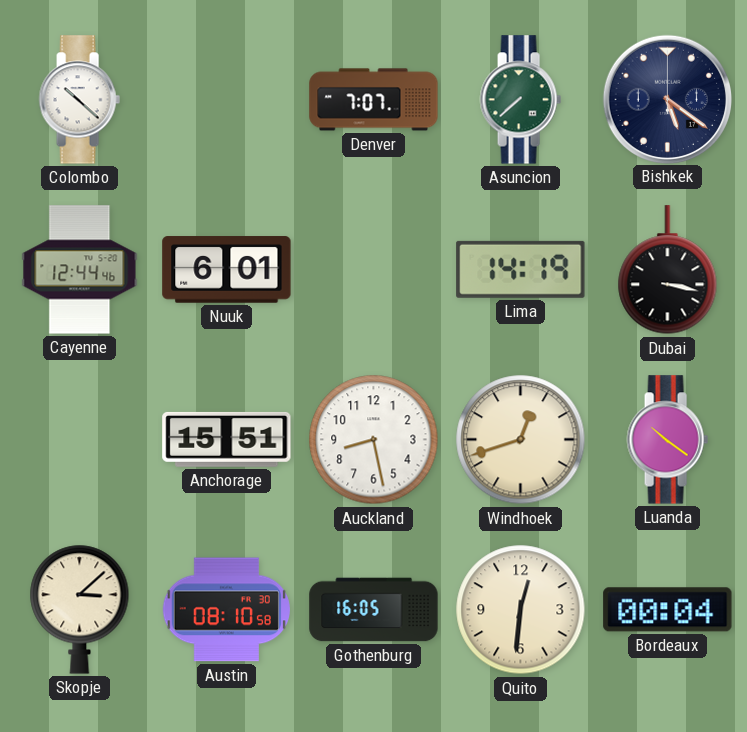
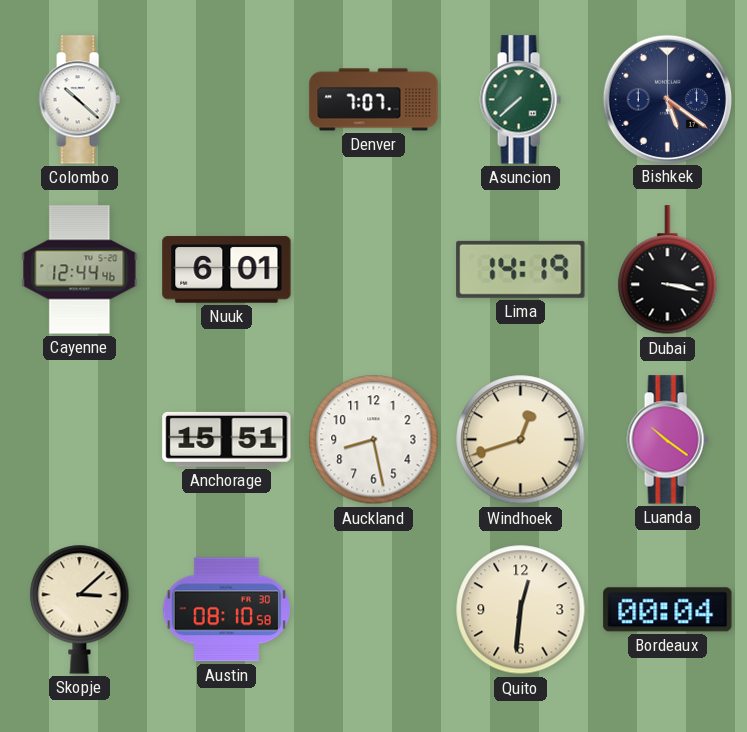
Gothenburg: 16:05 -> none
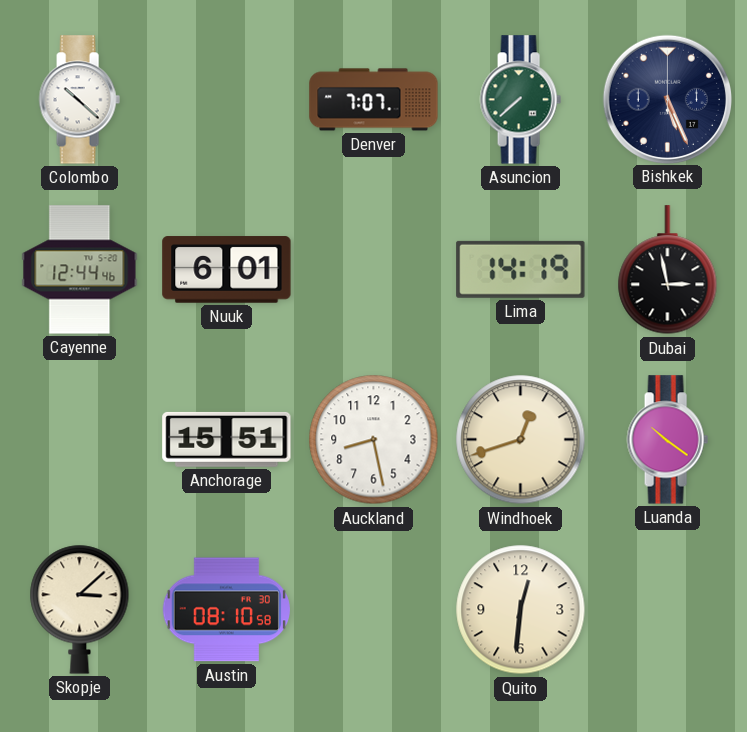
Bishkek: 5:21 -> 5:26
Dubai: 3:17 -> 2:58
Bordeaux: 00:04 -> none
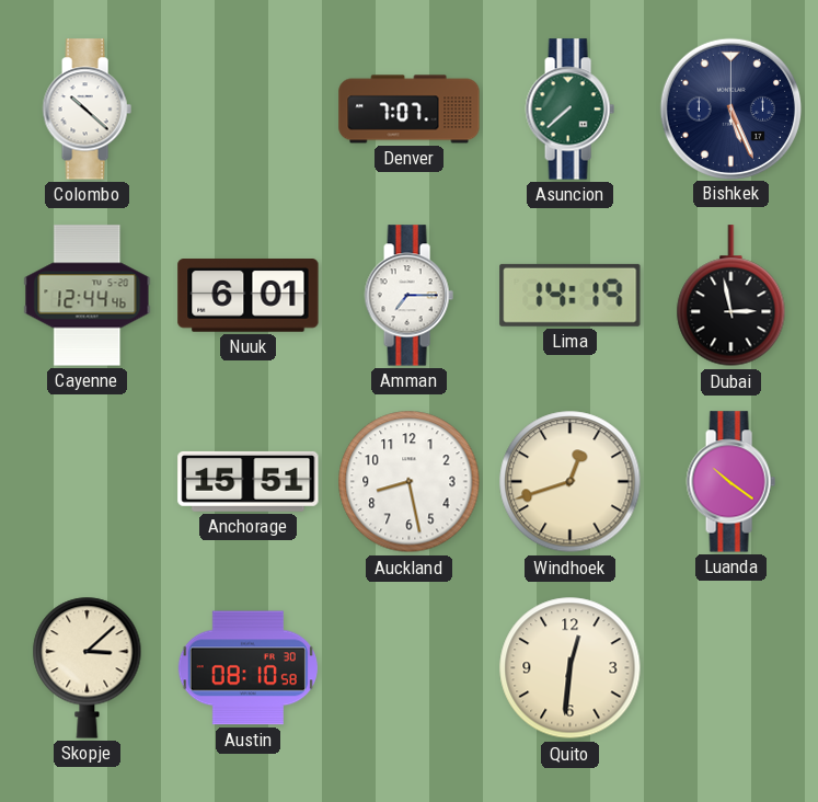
Amman: none -> 7:15
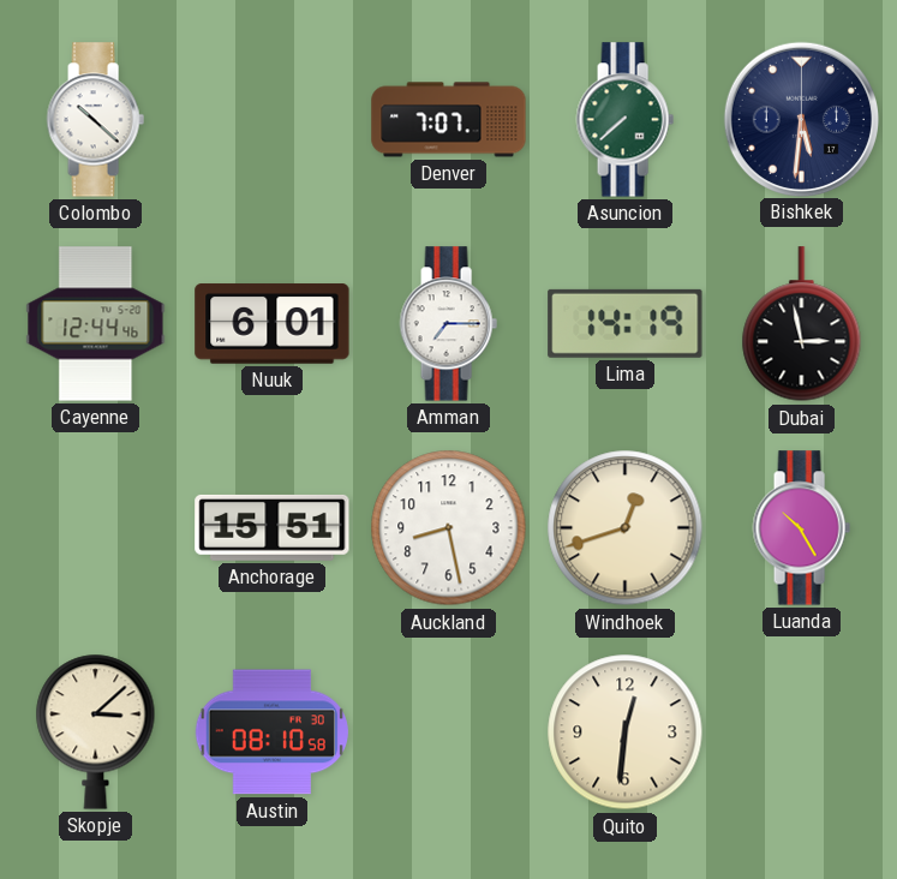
Bishkek: 5:26 -> 5:31
Luanda: 10:21 -> 10:25
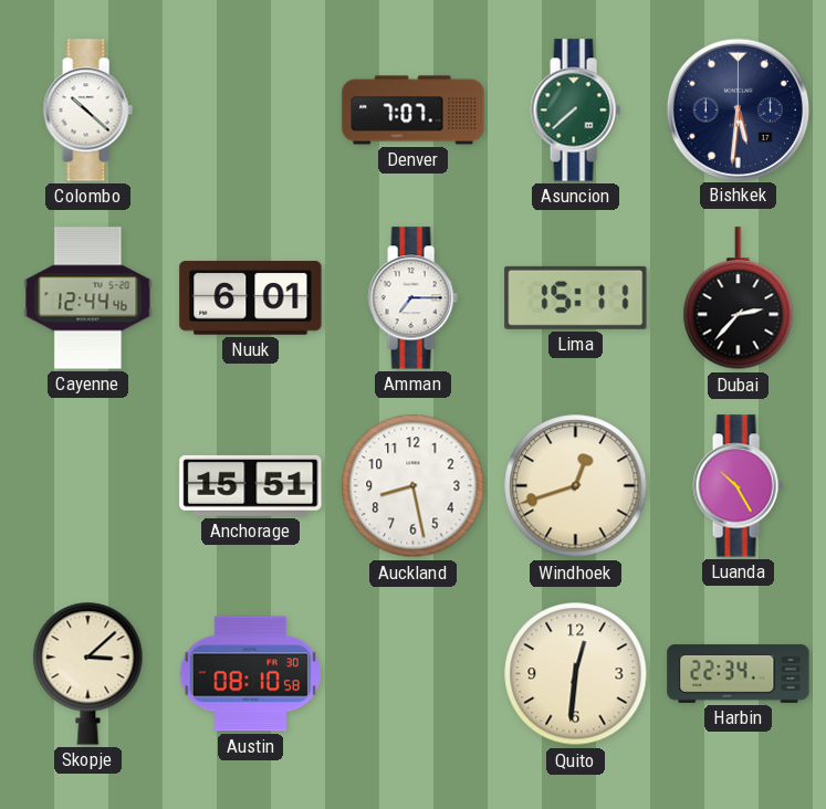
Lima: 14:19 -> 15:11
Dubai: 2:58 -> 2:37
Harbin: none -> 22:34
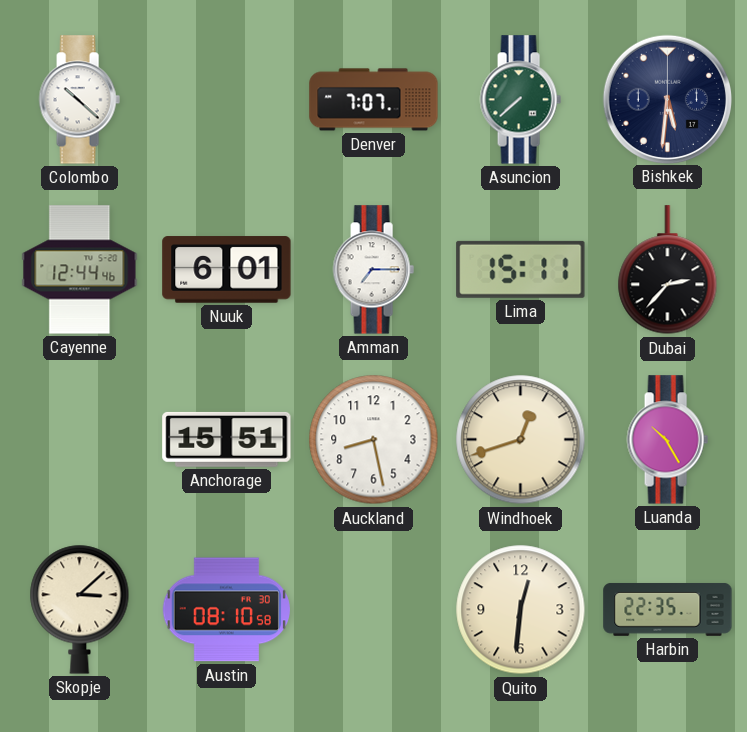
Harbin: 22:34 -> 22:35
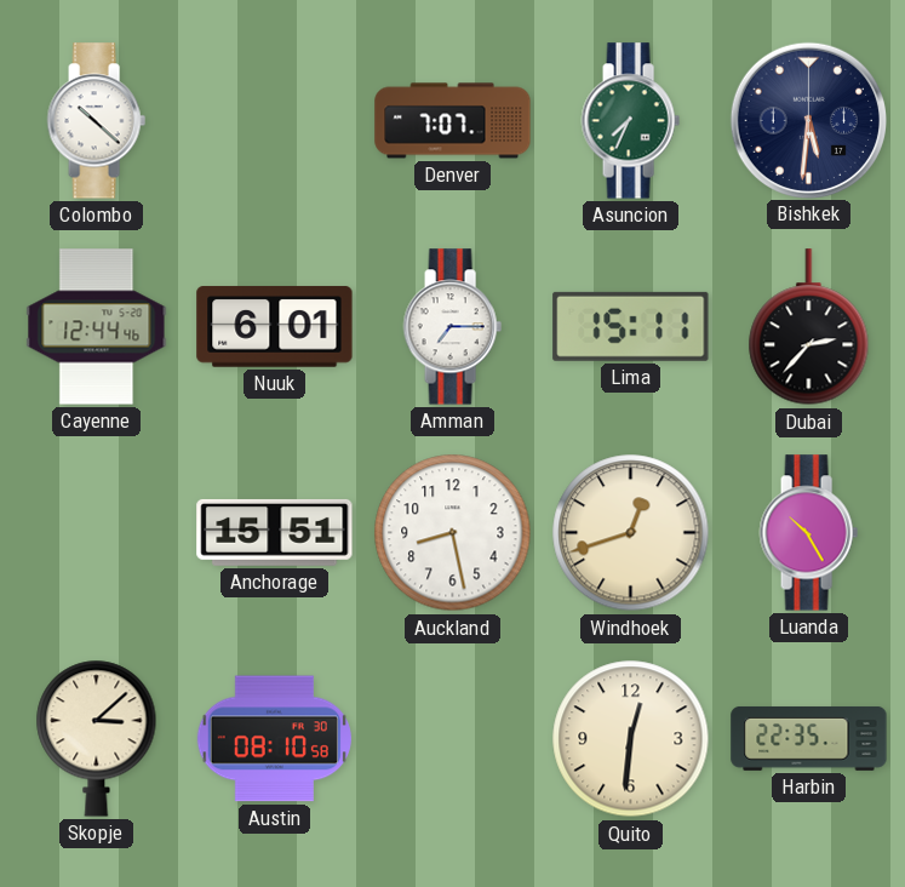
Asuncion: 7:38 -> 7:34
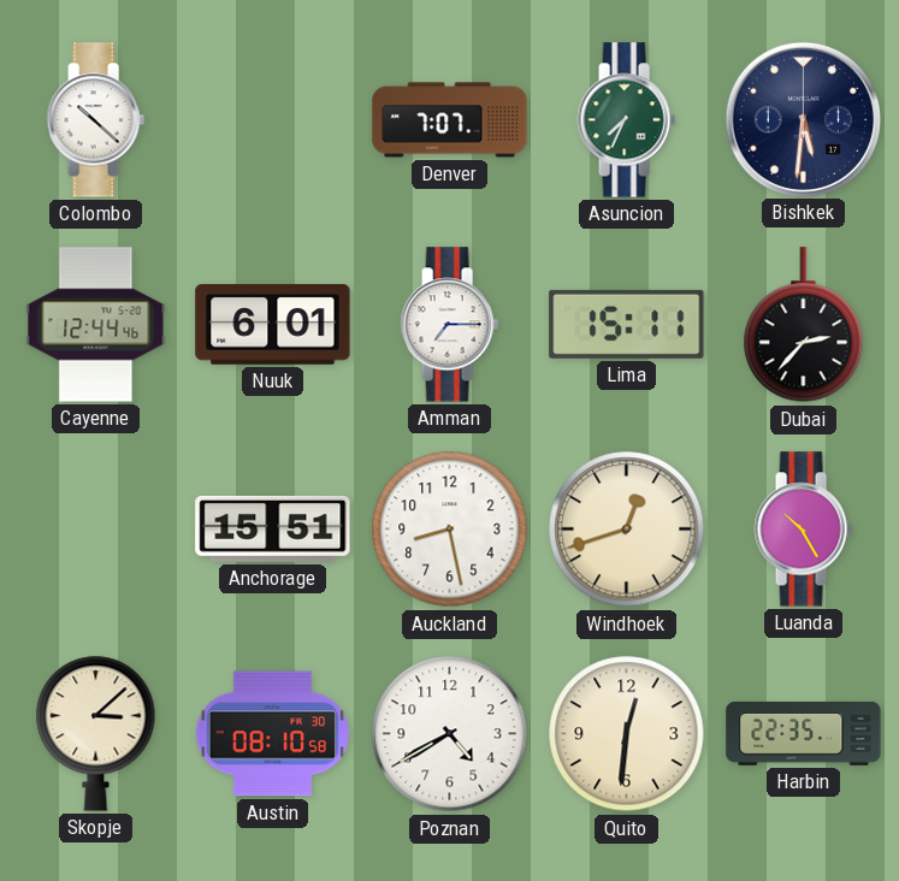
Poznan: none -> 4:40
